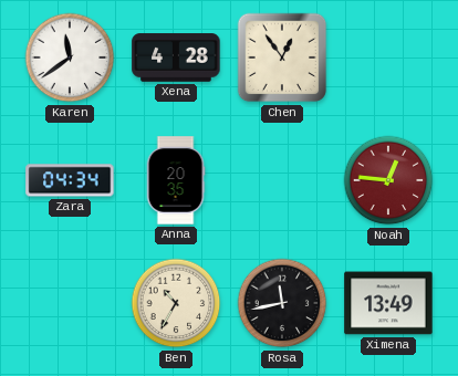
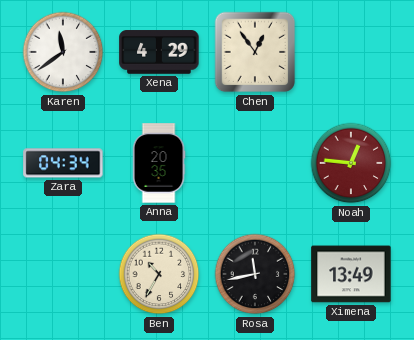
Xena: 4:28 -> 4:29
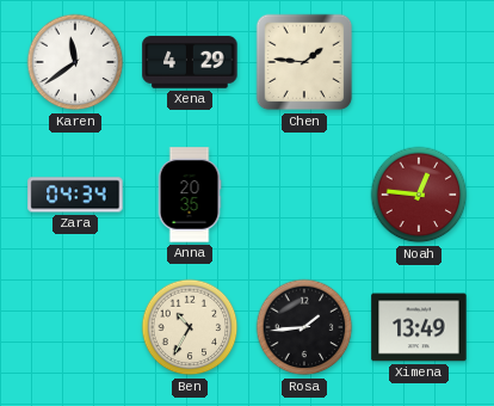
Chen: 12:54 -> 1:46
Rosa: 11:43 -> 1:44
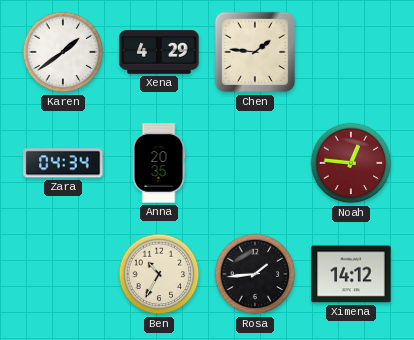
Karen: 11:39 -> 1:39
Ximena: 13:49 -> 14:12
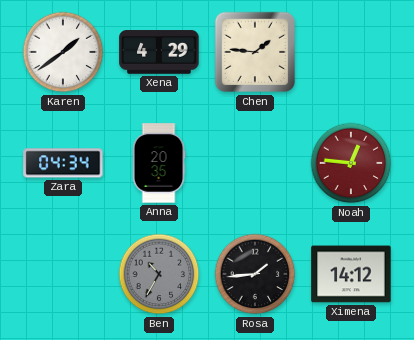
Ben dial: cream -> grey
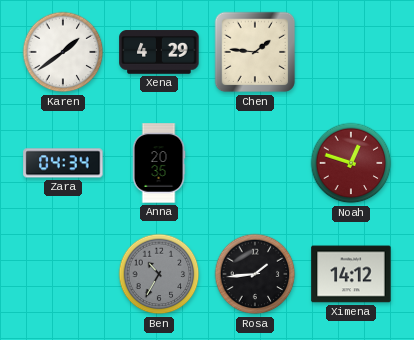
Noah: 12:46 -> 12:48
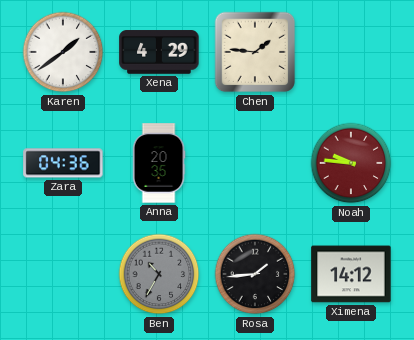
Zara: 04:34 -> 04:36
Noah: 12:48 -> 9:46
